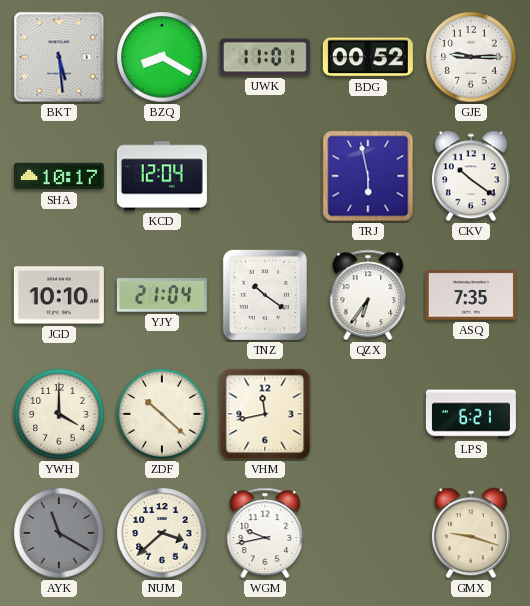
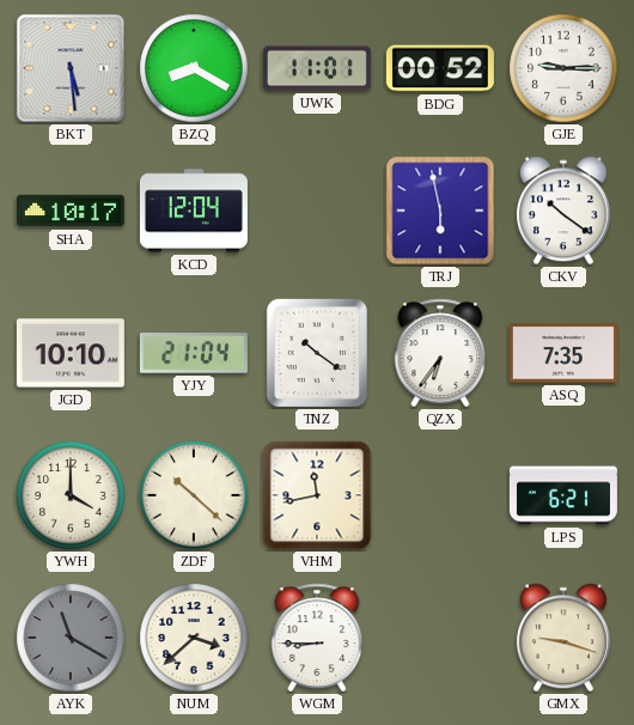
WGM: 9:43 -> 8:45
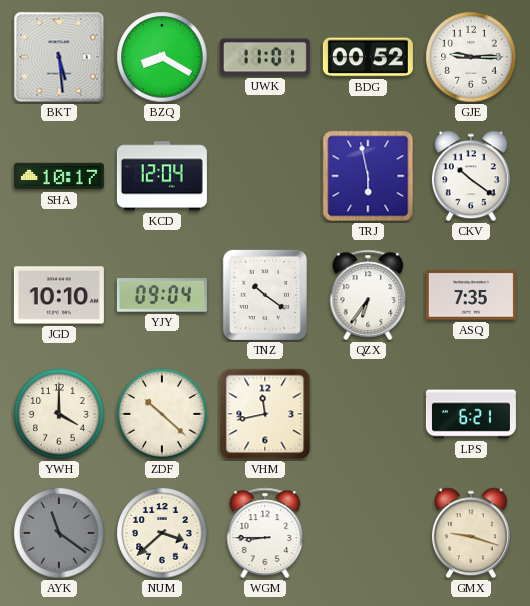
YJY: 21:04 -> 09:04
AYK: 11:20 -> 11:21
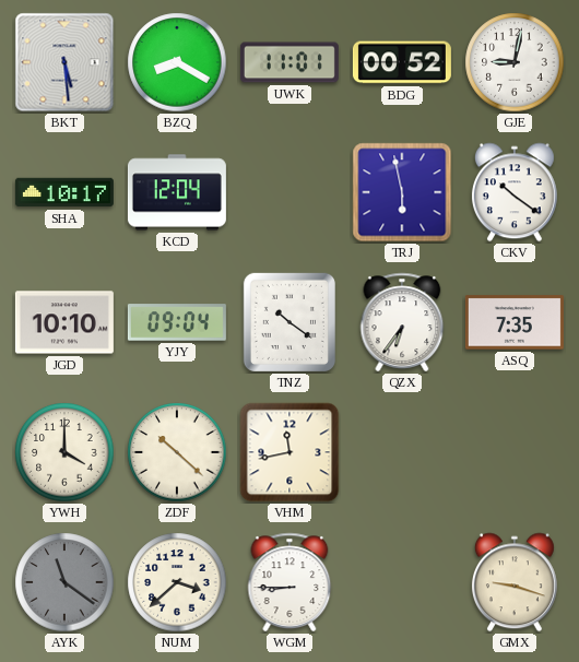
GJE: 9:15 -> 9:02
LPS: 6:21 -> none
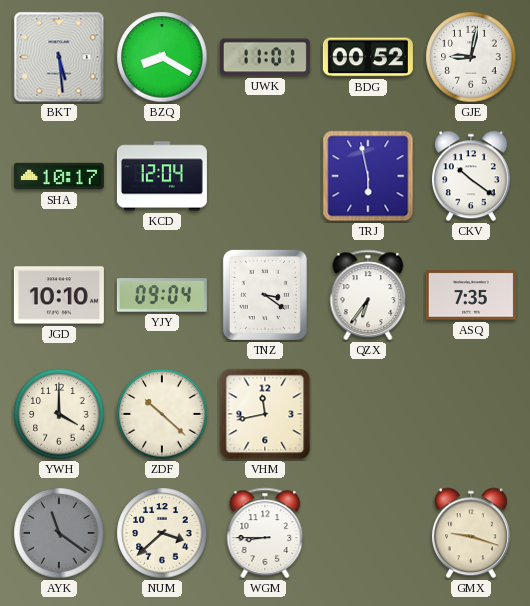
TNZ: 10:21 -> 3:21
